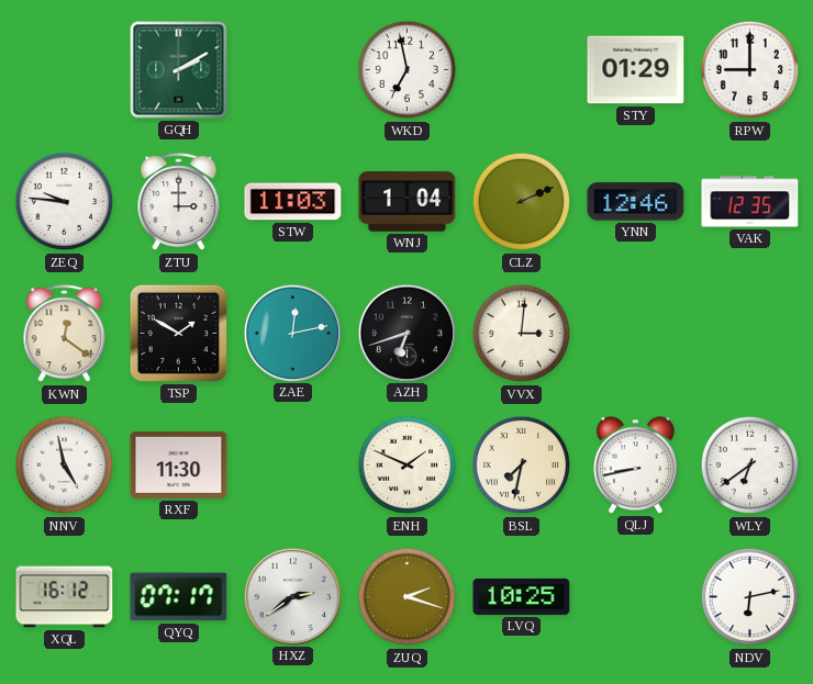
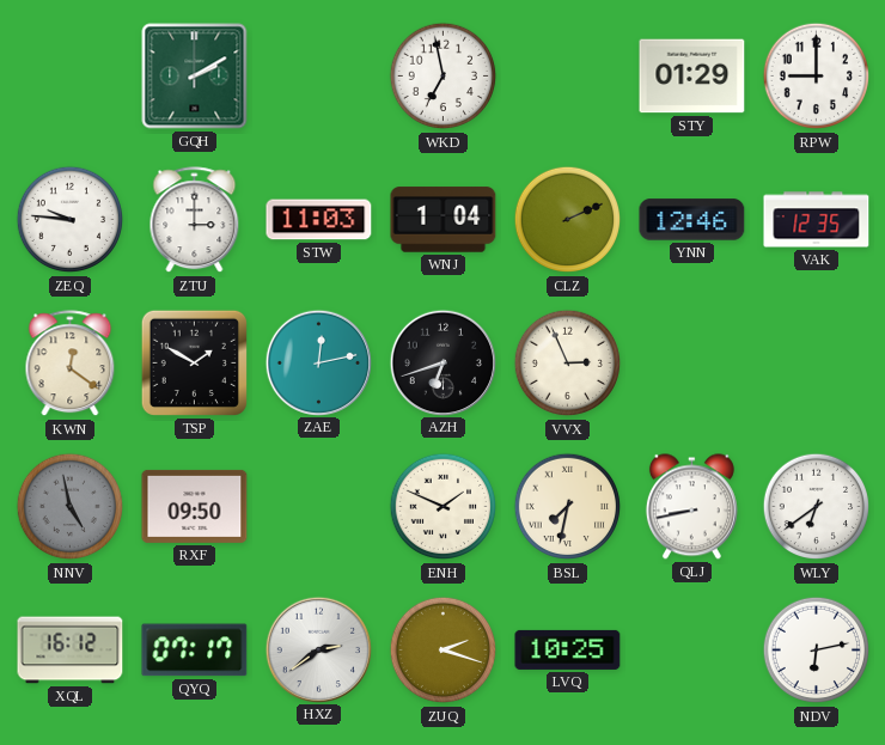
VVX: 3:01 -> 2:56
NNV dial: white -> grey
RXF: 11:30 -> 09:50
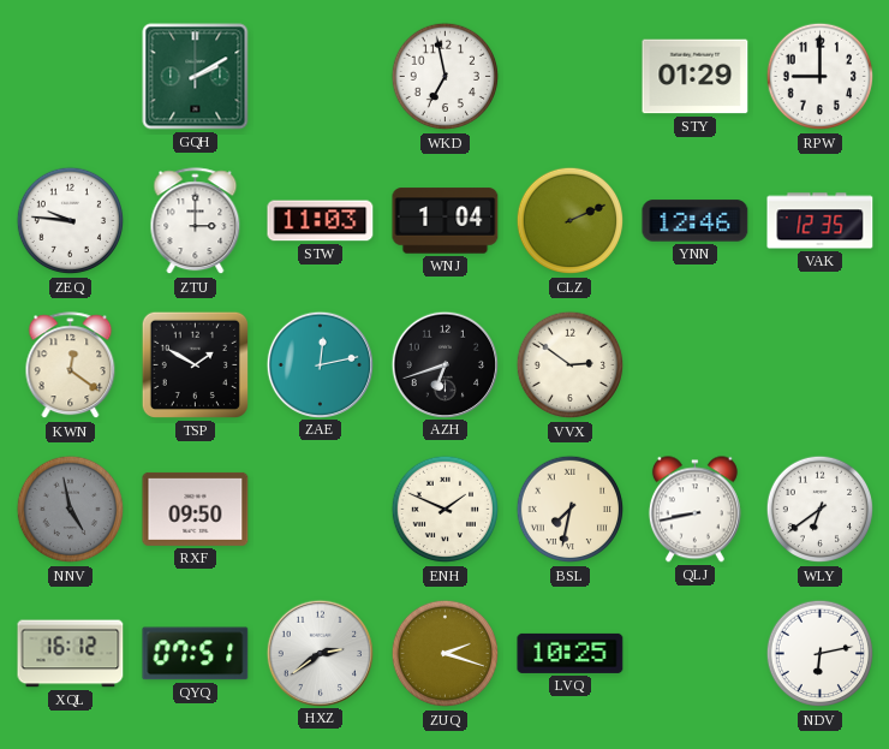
VVX: 2:56 -> 2:51
QYQ: 07:17 -> 07:51
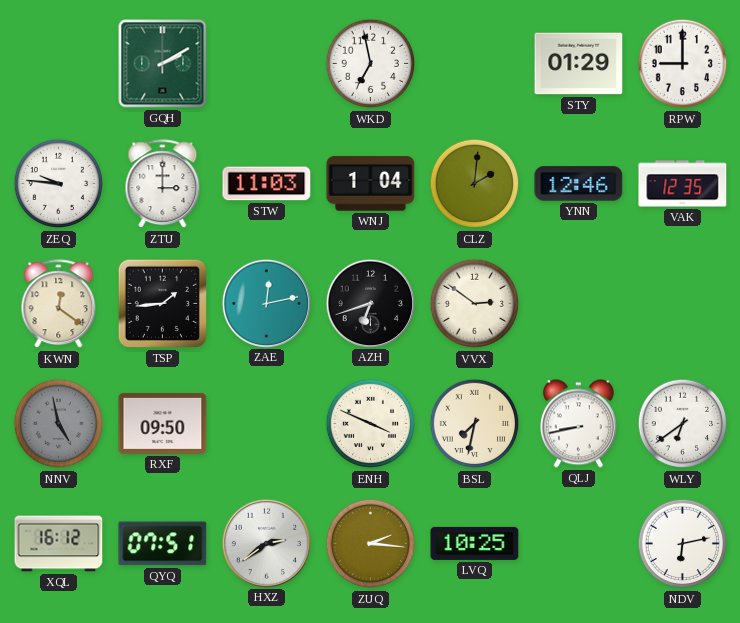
CLZ: 2:11 -> 2:01
TSP: 1:50 -> 1:44
ENH: 1:49 -> 3:49
ZUQ: 2:18 -> 2:16
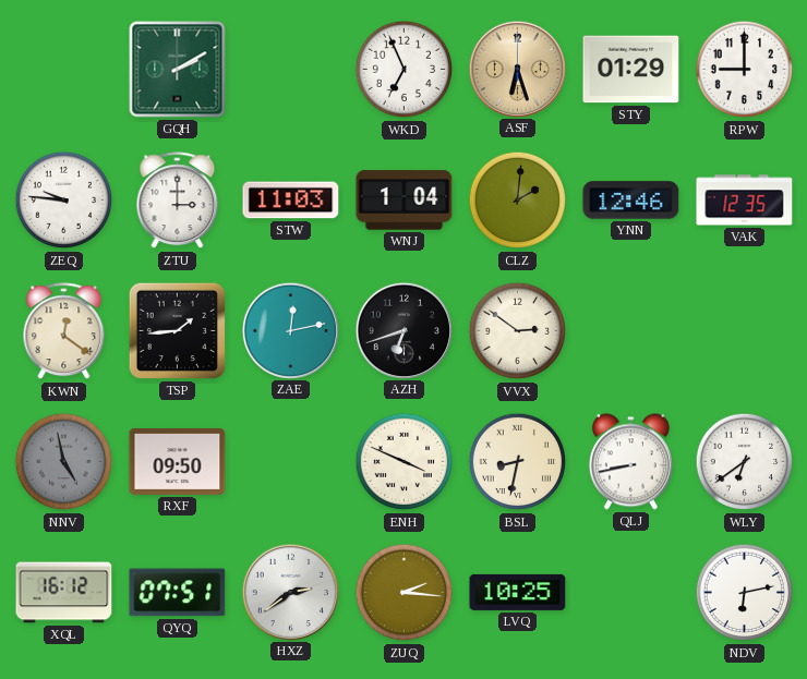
WKD: 6:58 -> 6:56
ASF: none -> 6:27
BSL: 7:32 -> 8:32
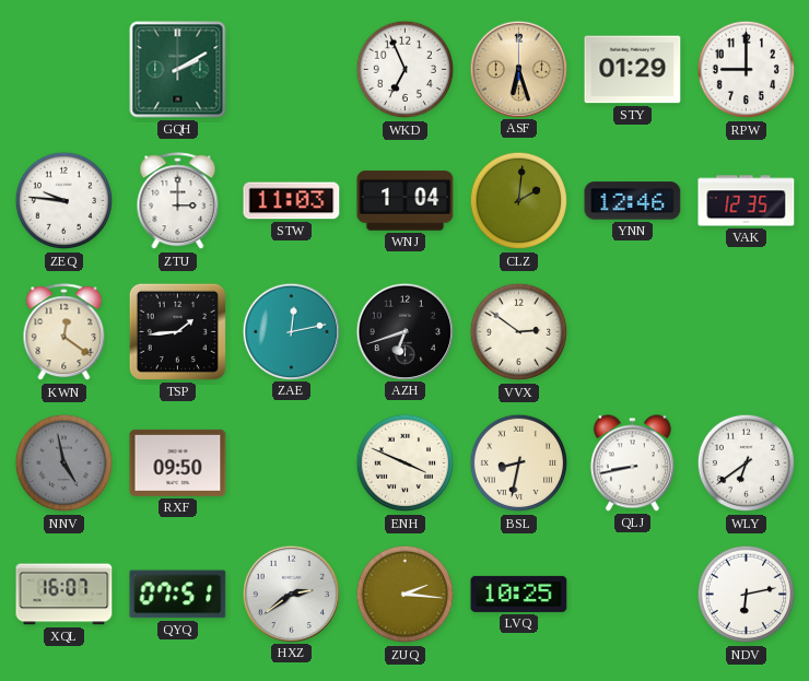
XQL: 16:12 -> 16:07
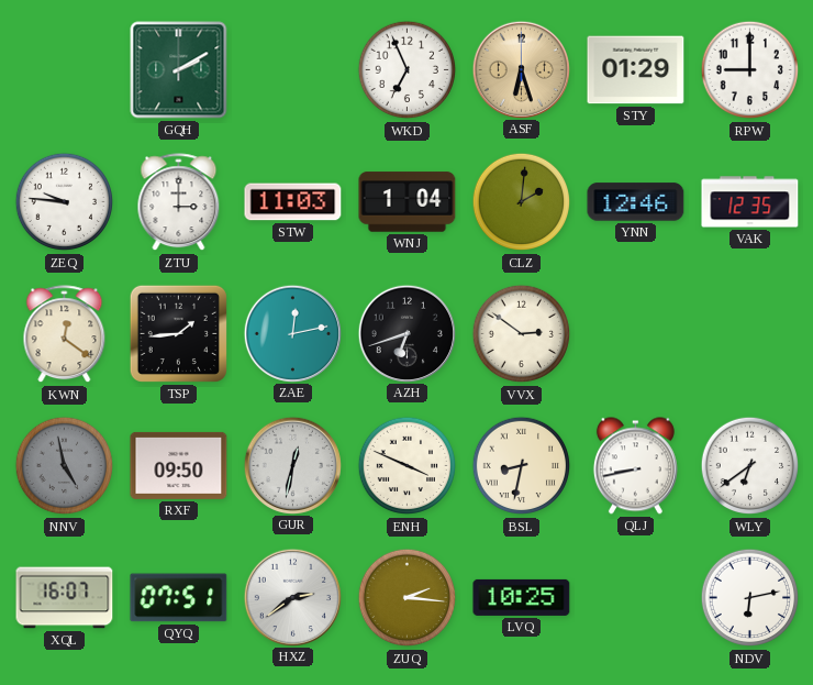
GUR: none -> 12:32
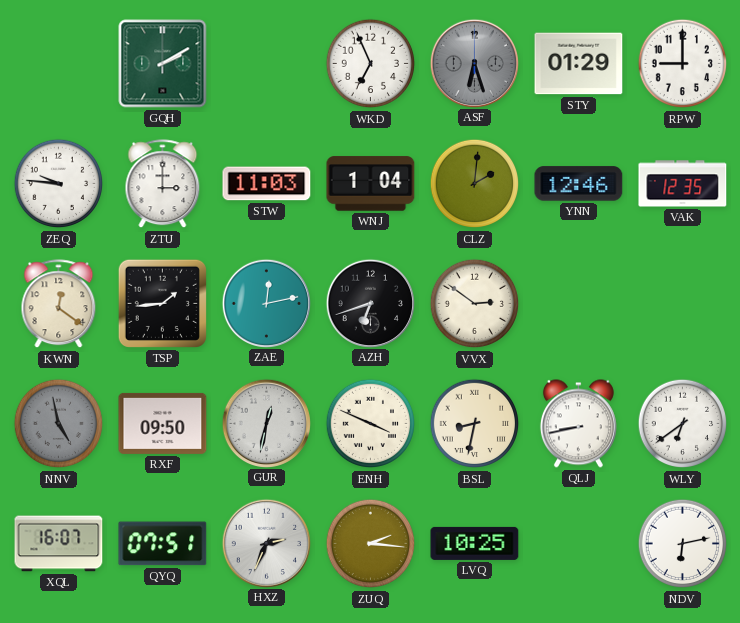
ASF dial: champagne -> grey
HXZ: 2:39 -> 2:34
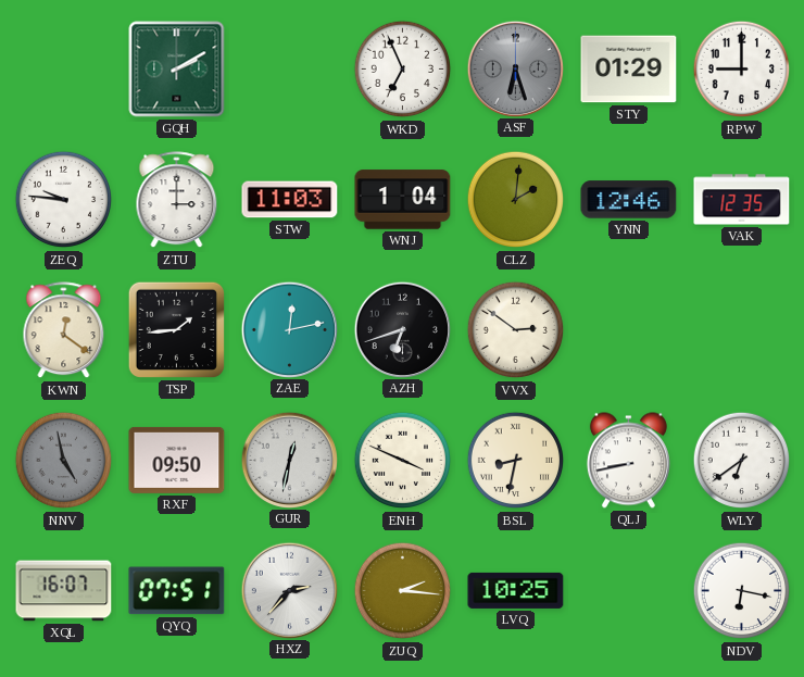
HXZ: 2:34 -> 2:37
NDV: 6:13 -> 6:17
